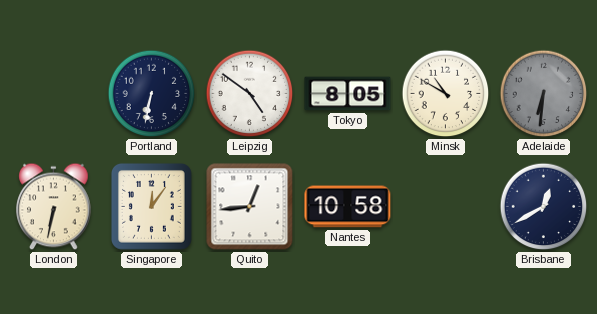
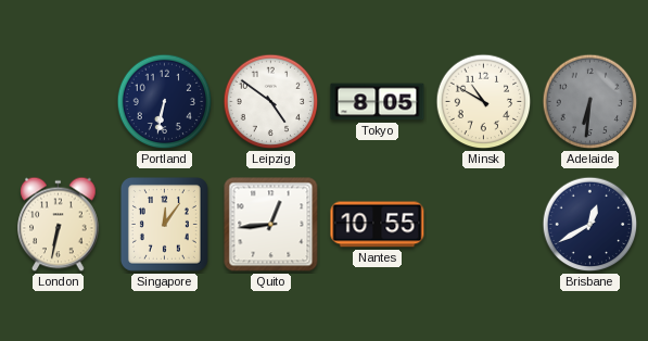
Nantes: 10:58 -> 10:55
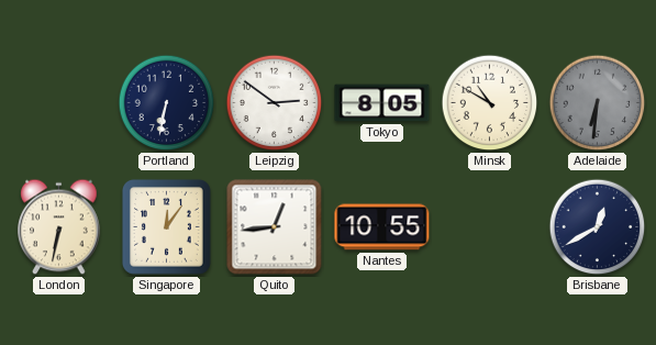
Leipzig: 4:51 -> 2:51
